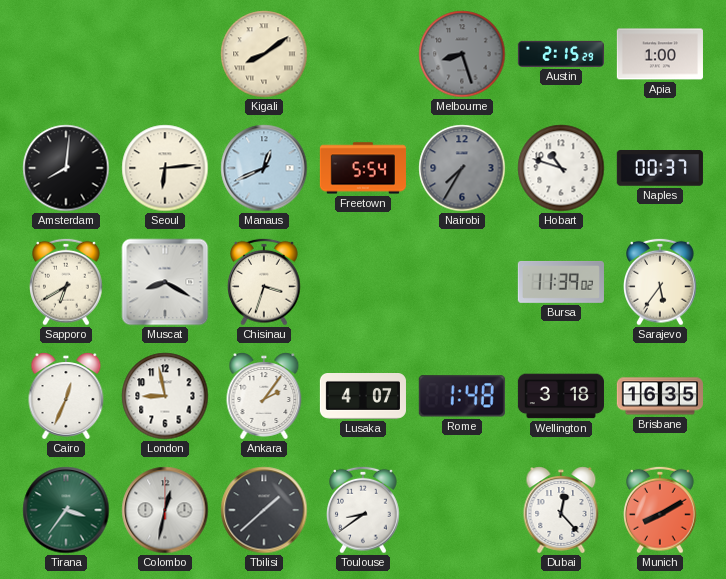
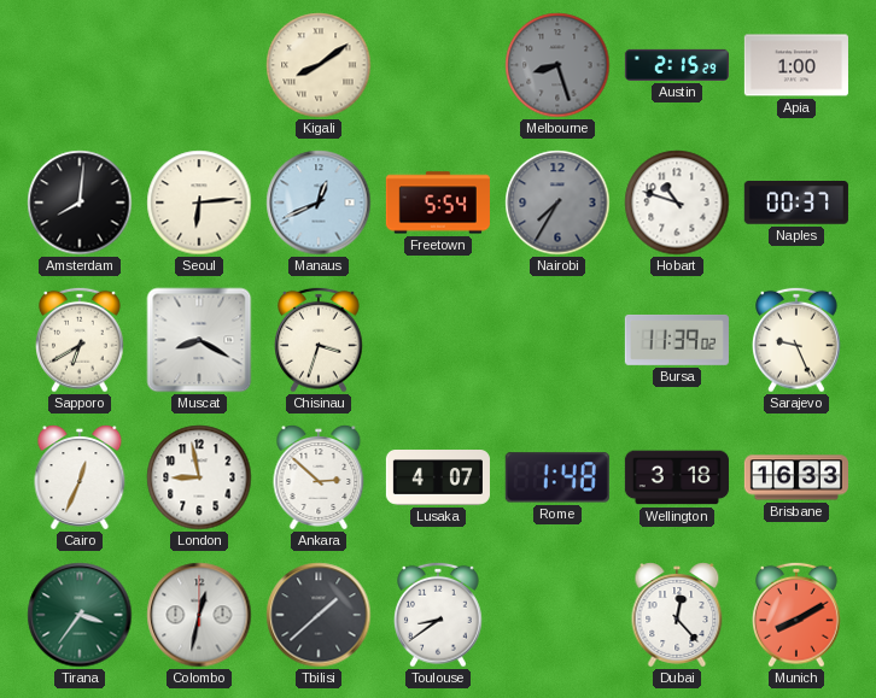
Sarajevo: 5:36 -> 9:26
Ankara: 2:06 -> 2:52
Brisbane: 16:35 -> 16:33
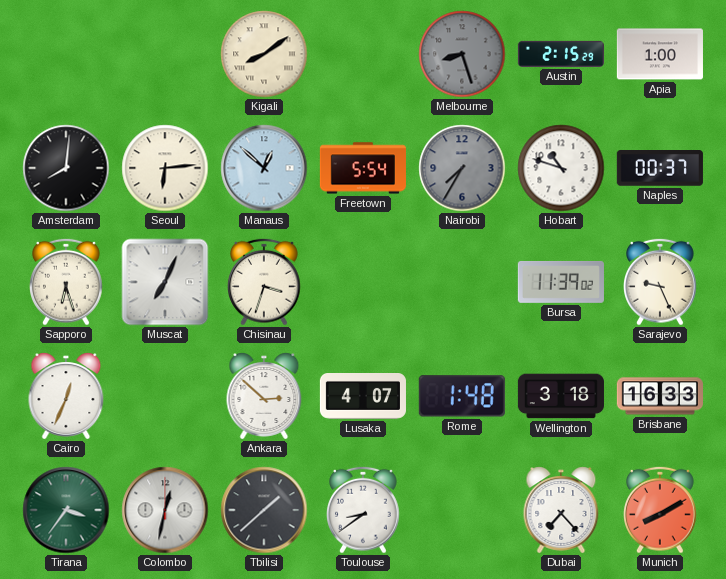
Manaus: 12:41 -> 12:52
Sapporo: 6:40 -> 6:27
Muscat: 8:20 -> 7:04
London: 8:58 -> none
Dubai: 12:23 -> 7:23
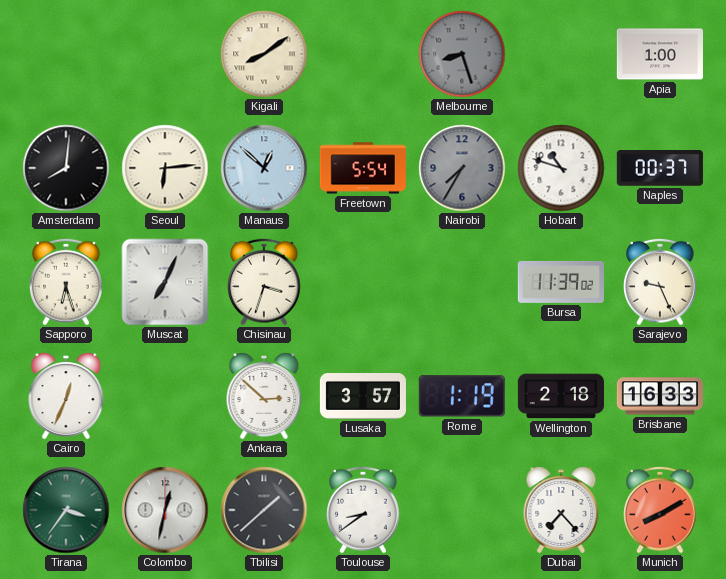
Austin: 2:15 -> none
Lusaka: 4:07 -> 3:57
Rome: 1:48 -> 1:19
Wellington: 3:18 -> 2:18
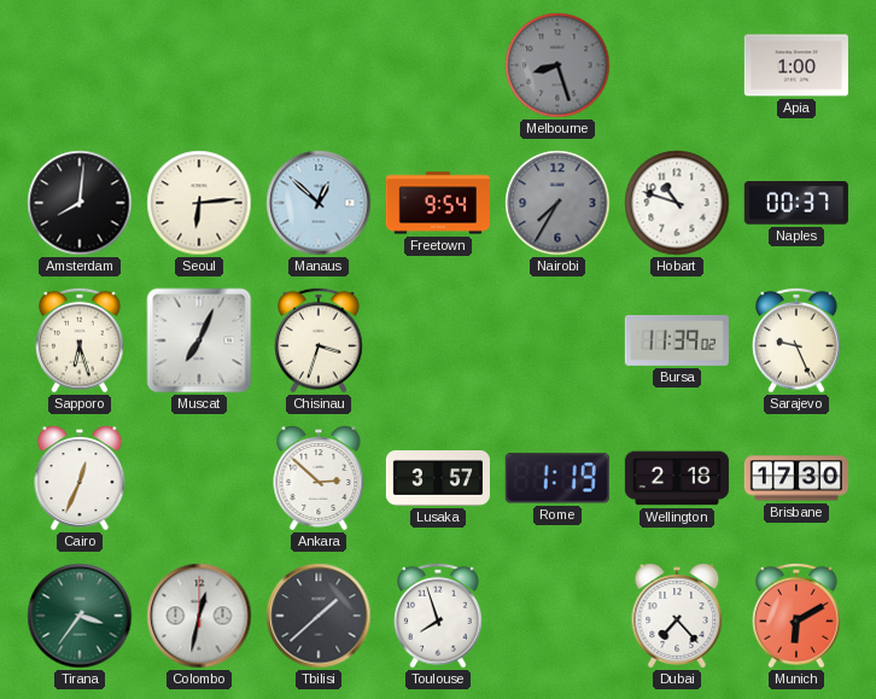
Kigali: 8:09 -> none
Freetown: 5:54 -> 9:54
Brisbane: 16:33 -> 17:30
Toulouse: 8:39 -> 7:57
Munich: 8:10 -> 6:10
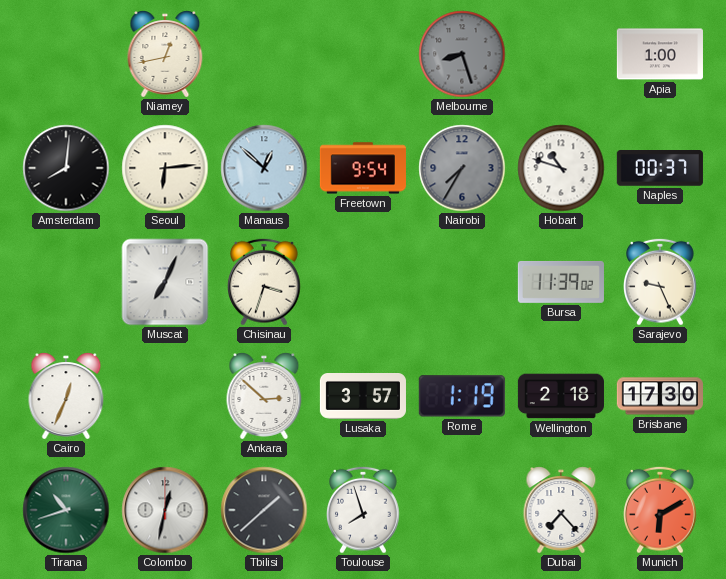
Niamey: none -> 12:43
Sapporo: 6:27 -> none
Tirana: 3:36 -> 10:42
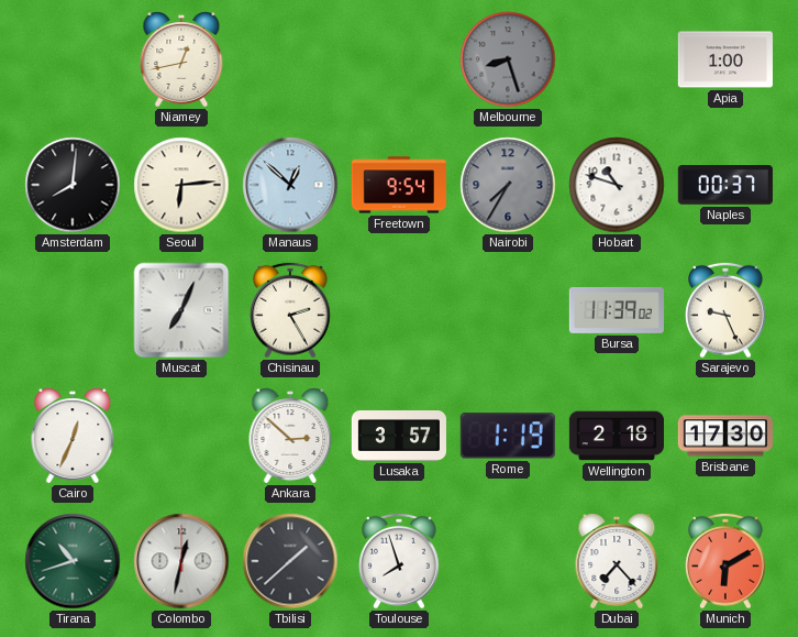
Chisinau: 3:33 -> 2:25
